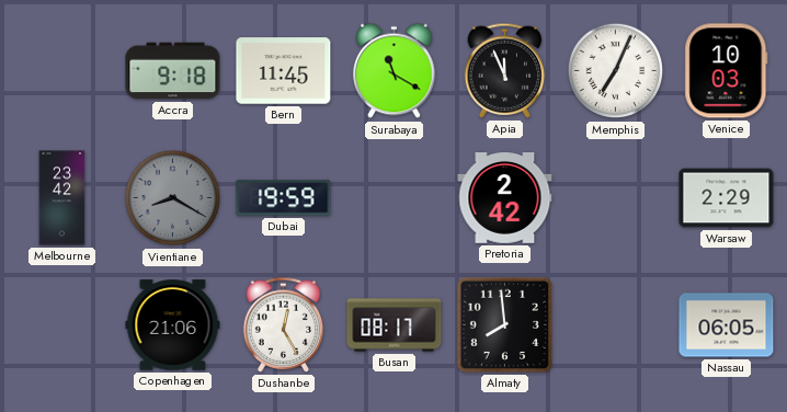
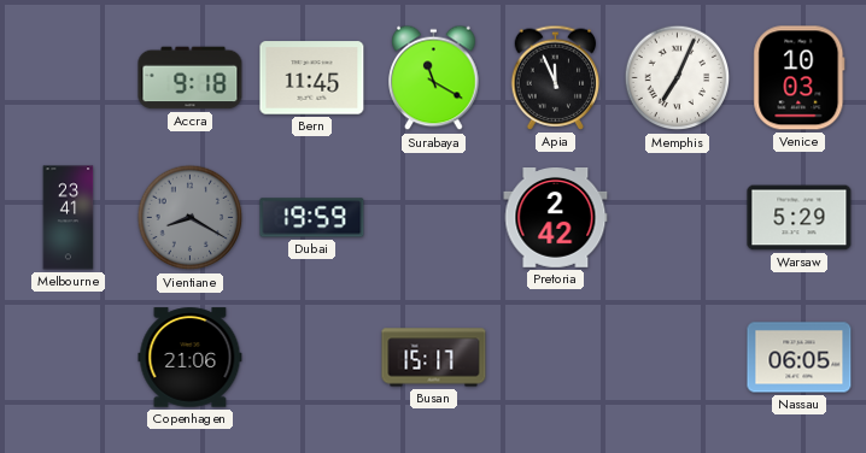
Melbourne: 23:42 -> 23:41
Warsaw: 2:29 -> 5:29
Dushanbe: 12:25 -> none
Busan: 08:17 -> 15:17
Almaty: 7:59 -> none
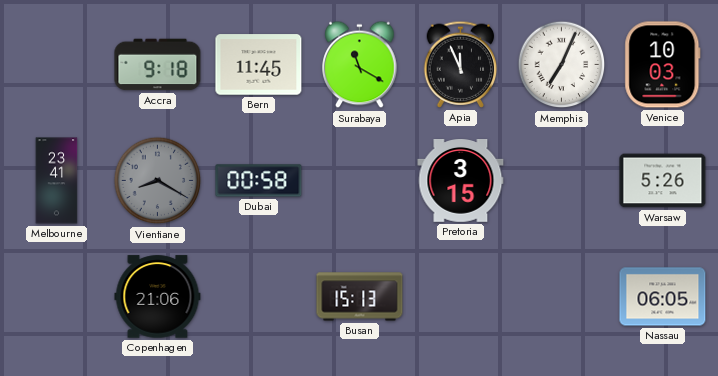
Dubai: 19:59 -> 00:58
Pretoria: 2:42 -> 3:15
Warsaw: 5:29 -> 5:26
Busan: 15:17 -> 15:13
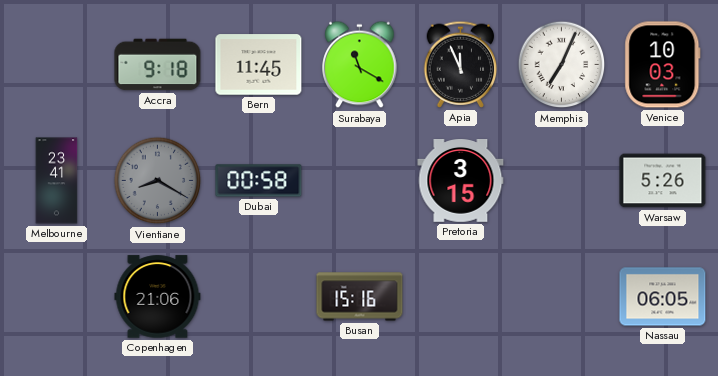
Busan: 15:13 -> 15:16
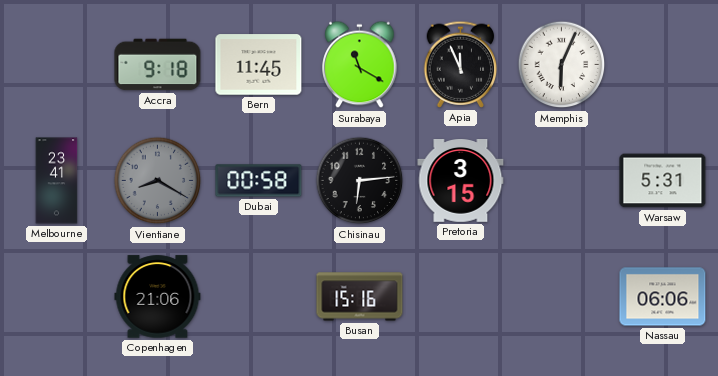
Memphis: 7:04 -> 6:04
Venice: 10:03 -> none
Chisinau: none -> 6:14
Warsaw: 5:26 -> 5:31
Nassau: 06:05 -> 06:06
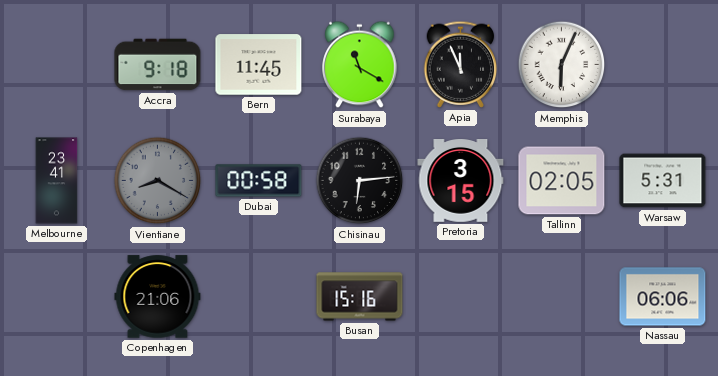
Tallinn: none -> 02:05
